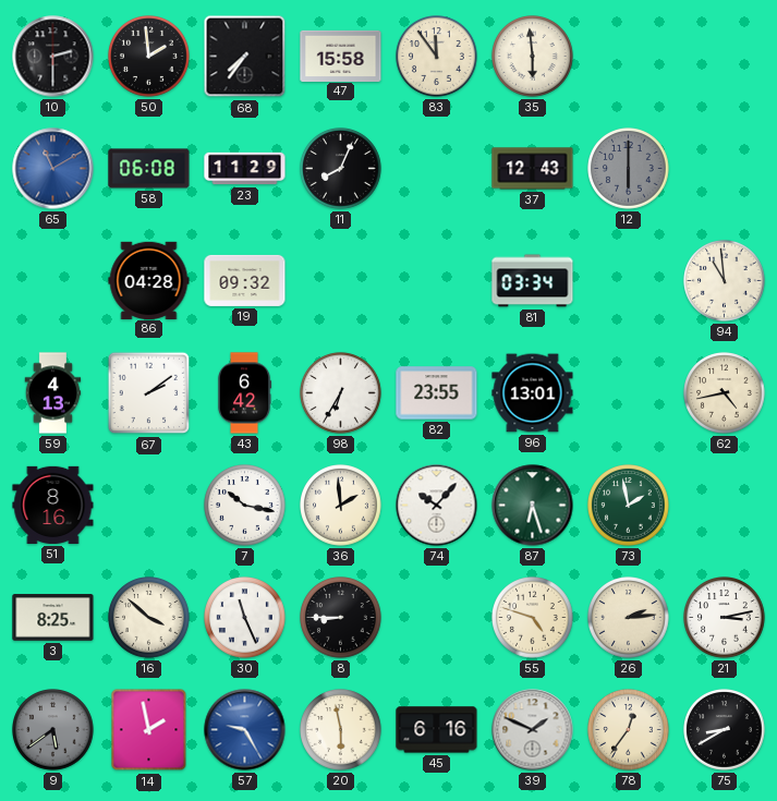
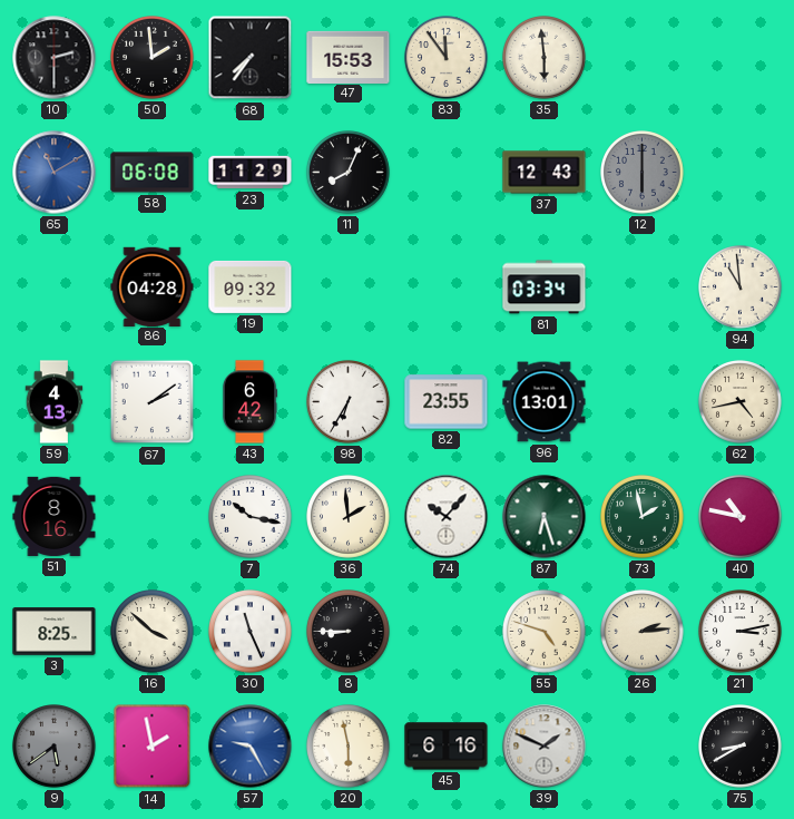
47: 15:58 -> 15:53
40: none -> 10:47
78: 12:36 -> none
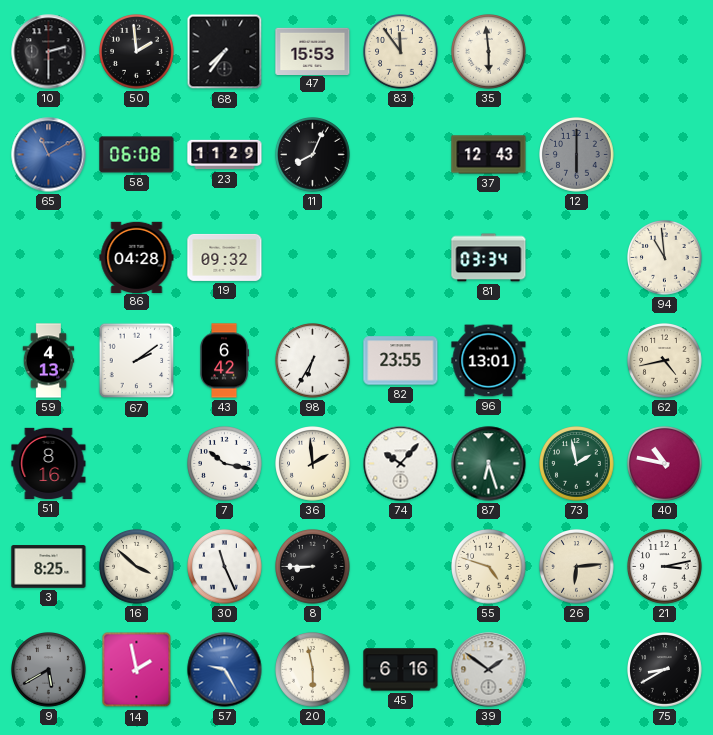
26: 2:14 -> 6:14
9: 5:39 -> 5:40
39: 1:49 -> 1:51
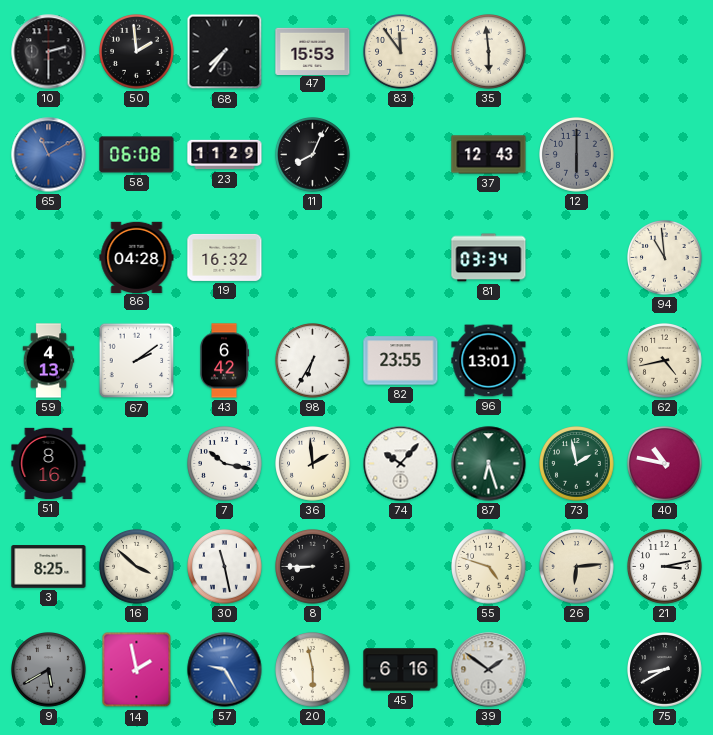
19: 09:32 -> 16:32
30: 11:26 -> 11:28
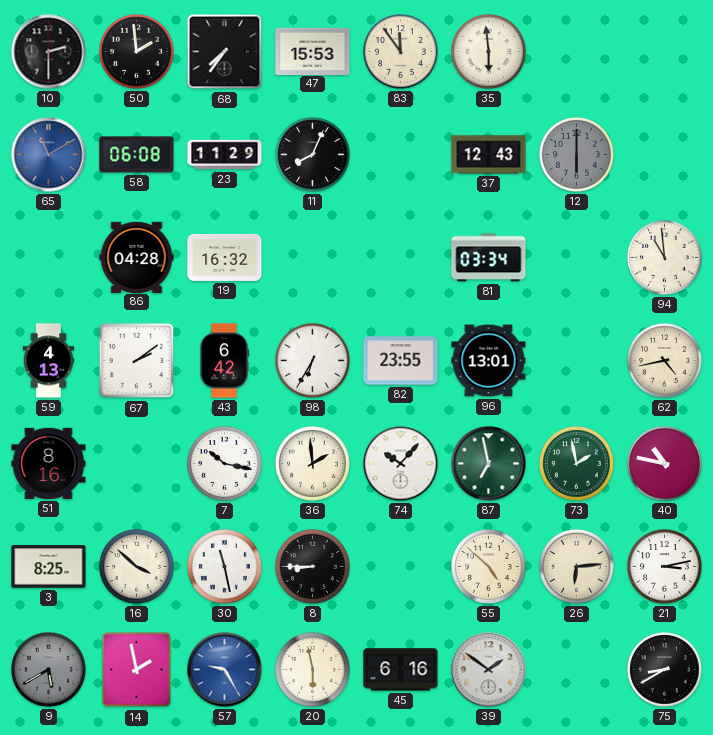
87: 6:27 -> 6:58
55: 4:48 -> 4:52
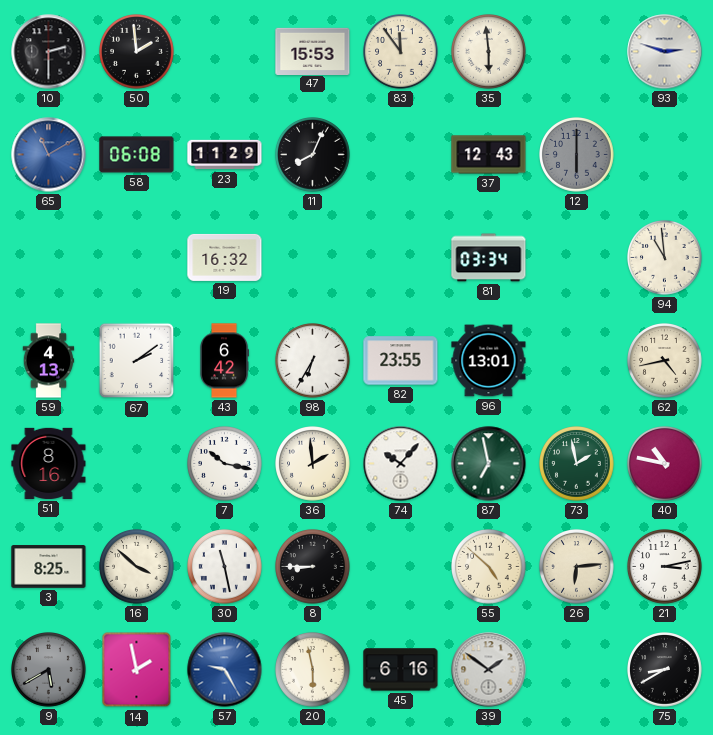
68: 7:36 -> none
93: none -> 2:48
86: 04:28 -> none
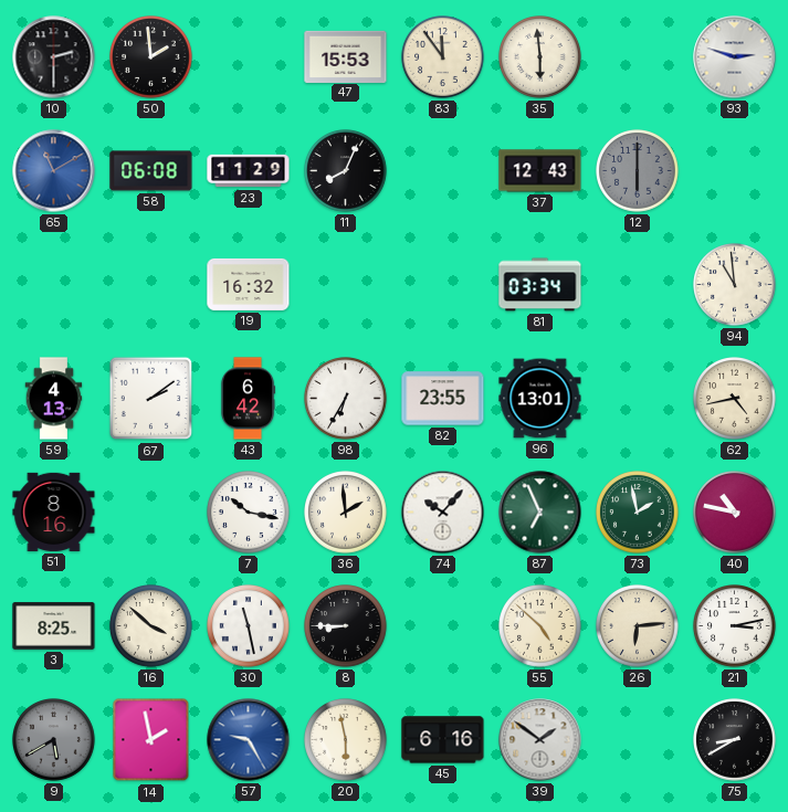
87: 6:58 -> 6:56
